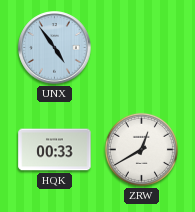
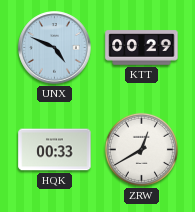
UNX: 4:54 -> 4:49
KTT: none -> 00:29
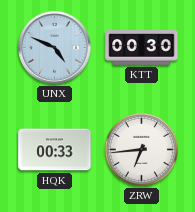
KTT: 00:29 -> 00:30
ZRW: 12:40 -> 6:44
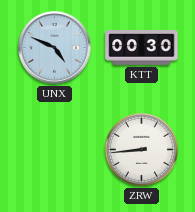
HQK: 00:33 -> none
ZRW: 6:44 -> 8:44
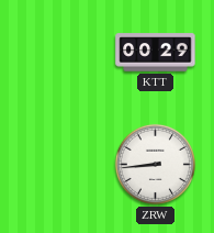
UNX: 4:49 -> none
KTT: 00:30 -> 00:29
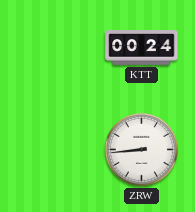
KTT: 00:29 -> 00:24
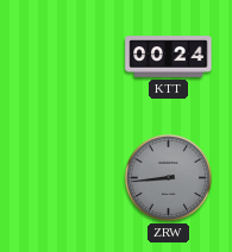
ZRW dial: white -> grey
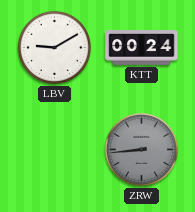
LBV: none -> 9:10
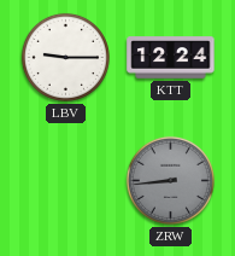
LBV: 9:10 -> 9:15
KTT: 00:24 -> 12:24
